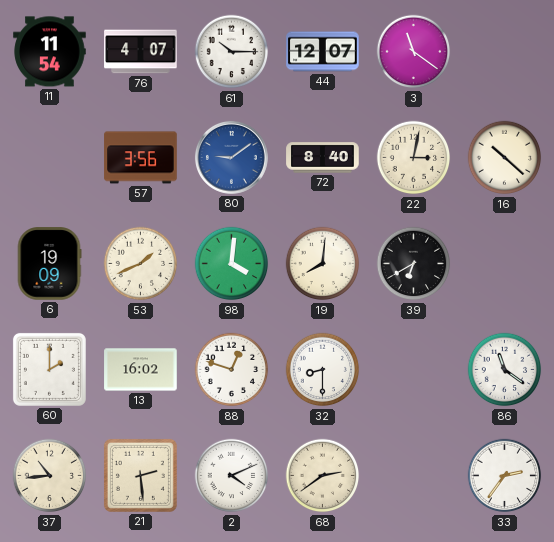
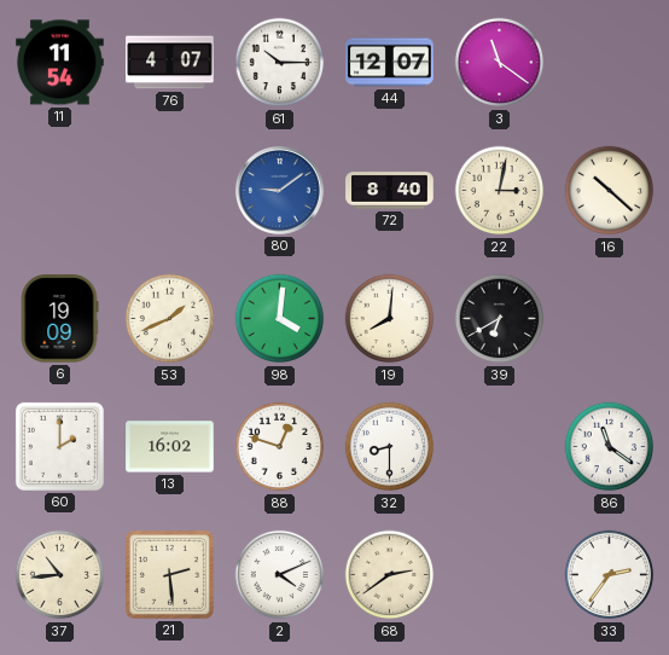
57: 3:56 -> none
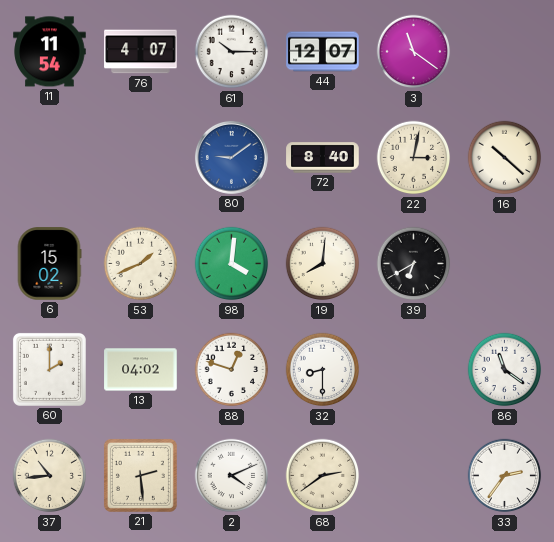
6: 19:09 -> 15:02
13: 16:02 -> 04:02
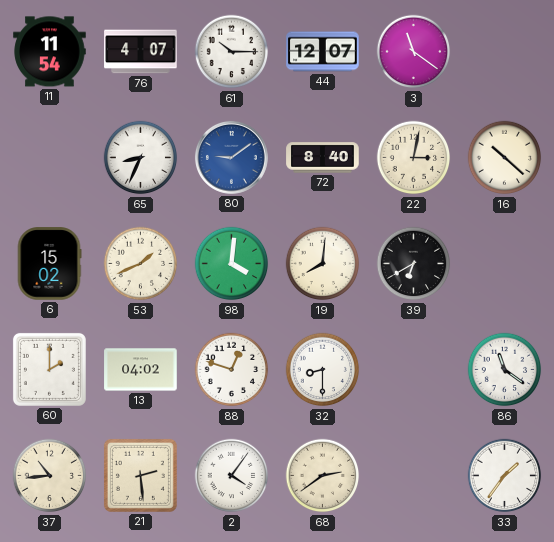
65: none -> 8:34
2: 4:11 -> 4:06
33: 2:36 -> 1:36
